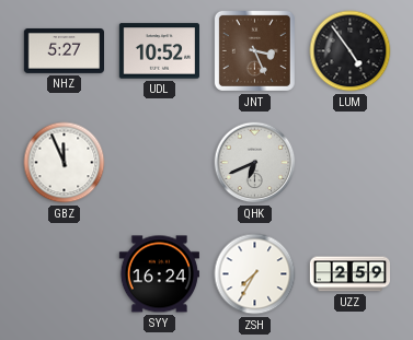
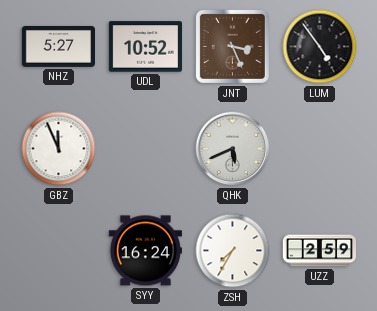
QHK: 6:41 -> 5:41
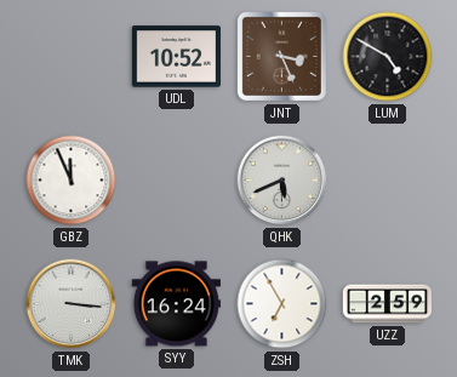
NHZ: 5:27 -> none
LUM: 4:54 -> 4:50
TMK: none -> 3:16
ZSH: 7:35 -> 6:55
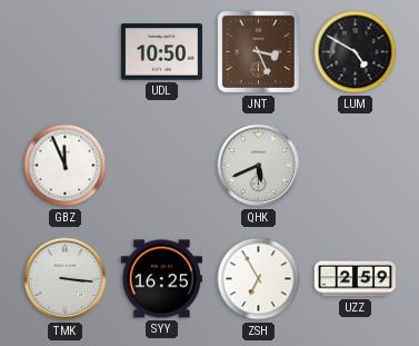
UDL: 10:52 -> 10:50
SYY: 16:24 -> 16:25
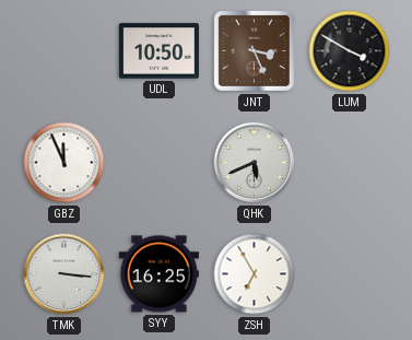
LUM: 4:50 -> 3:50
UZZ: 2:59 -> none
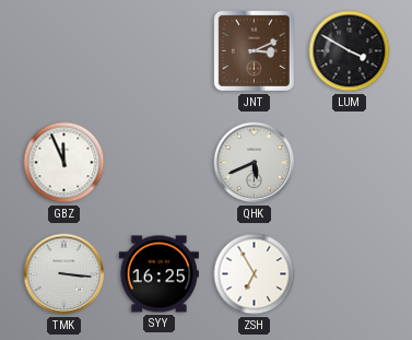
UDL: 10:50 -> none
JNT: 3:26 -> 3:11
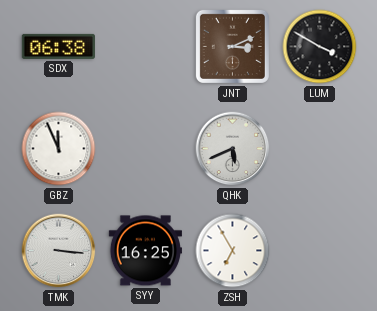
SDX: none -> 06:38
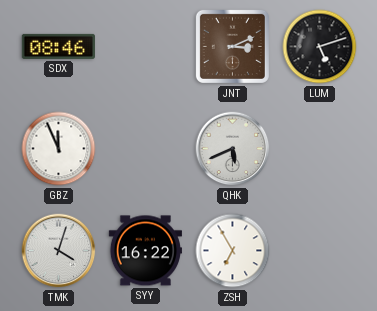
SDX: 06:38 -> 08:46
LUM: 3:50 -> 5:12
TMK: 3:16 -> 4:03
SYY: 16:25 -> 16:22
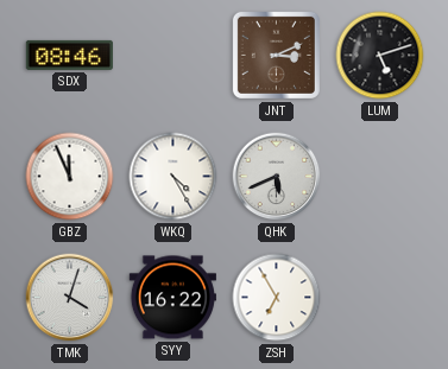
WKQ: none -> 4:25
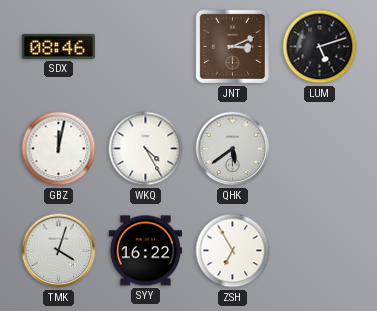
GBZ: 11:56 -> 12:02
QHK: 5:41 -> 5:39
